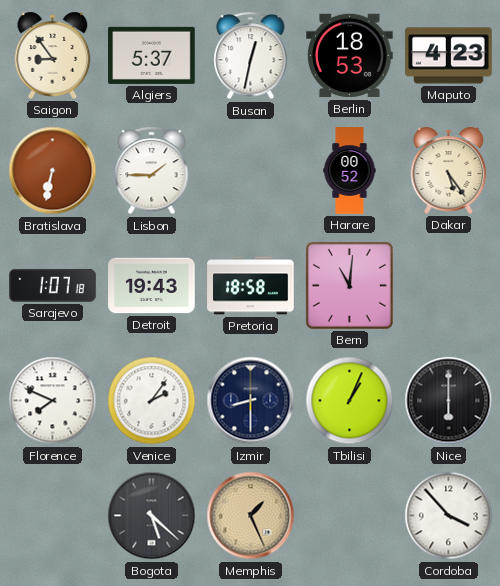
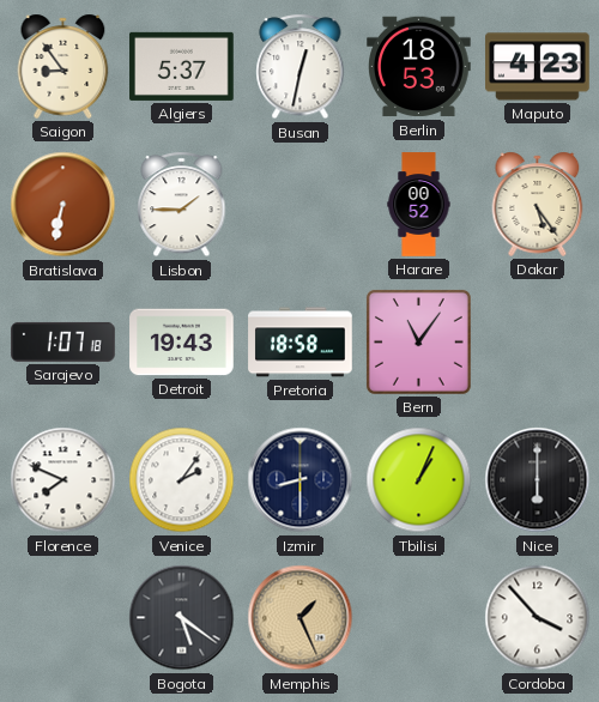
Bern: 11:01 -> 11:06
Bogota: 5:22 -> 5:21
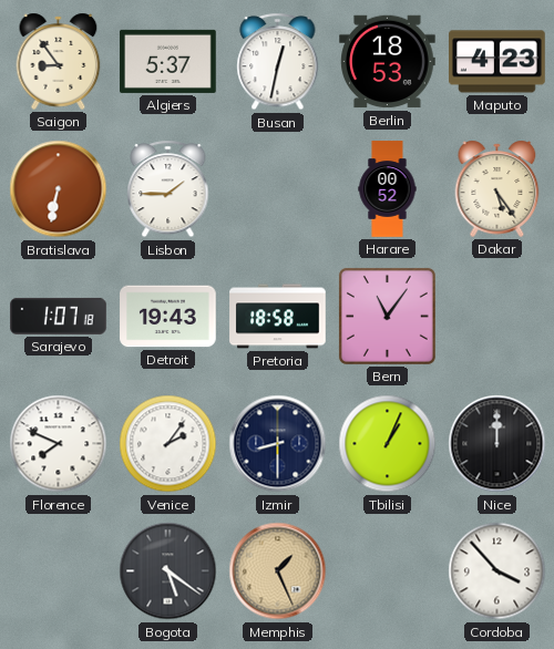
Nice: 6:00 -> 12:00
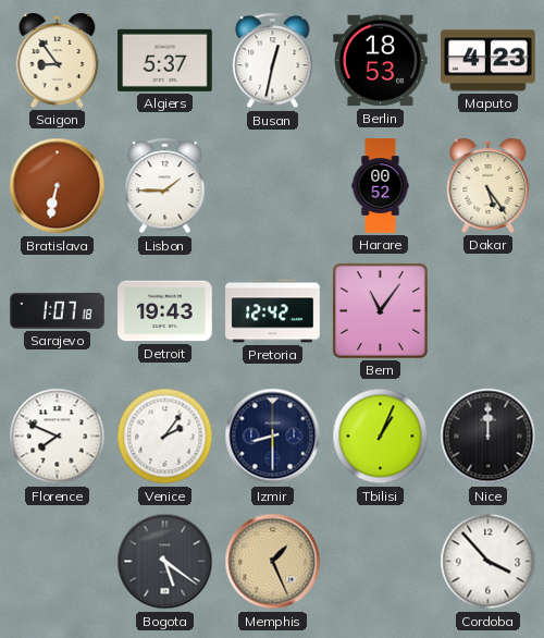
Pretoria: 18:58 -> 12:42
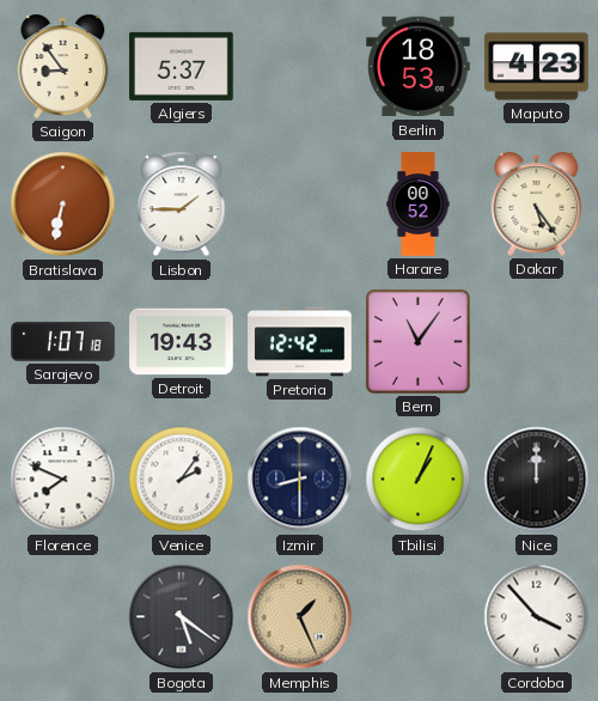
Busan: 12:32 -> none
